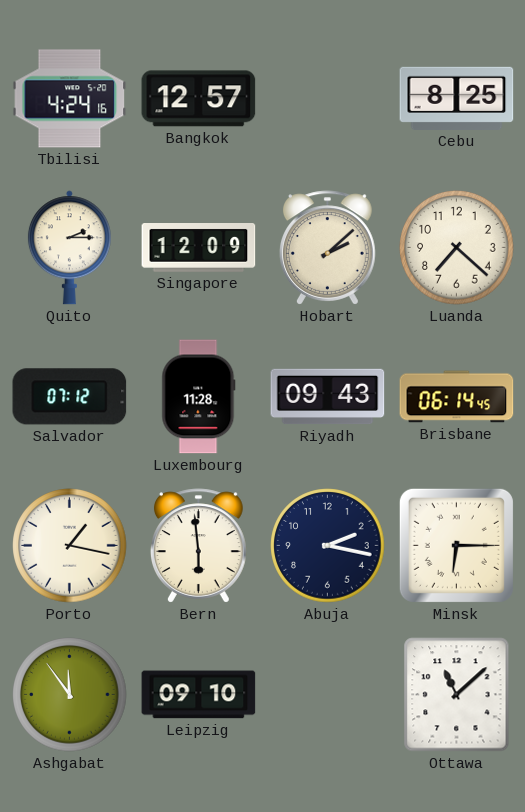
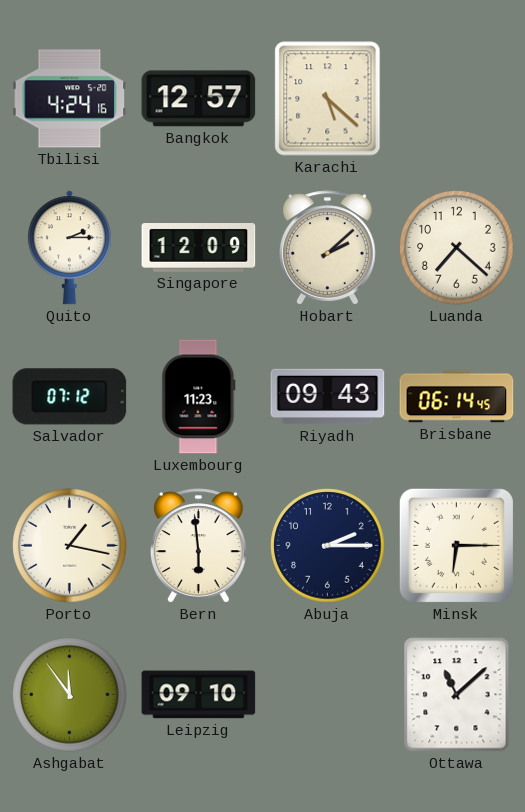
Karachi: none -> 5:22
Cebu: 8:25 -> none
Luxembourg: 11:28 -> 11:23
Abuja: 2:17 -> 2:15
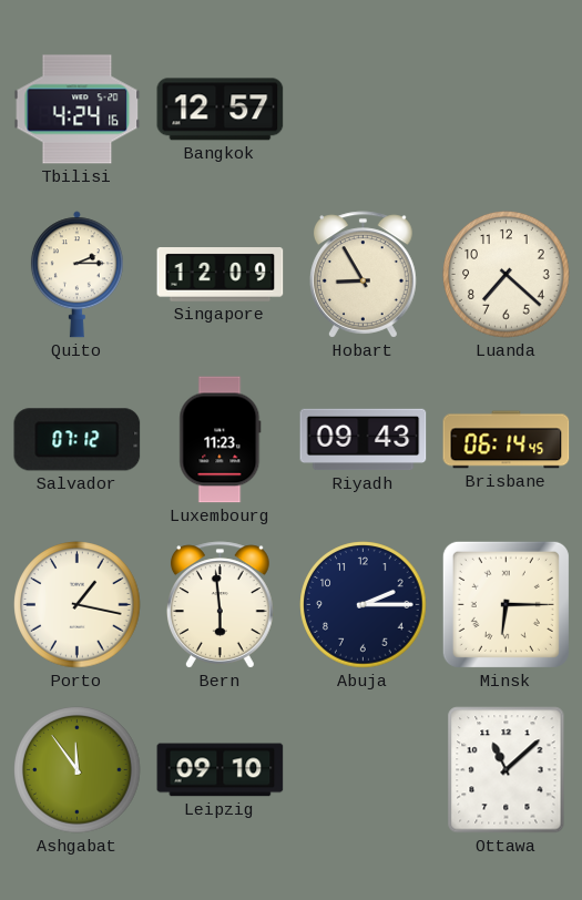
Karachi: 5:22 -> none
Hobart: 2:08 -> 8:55
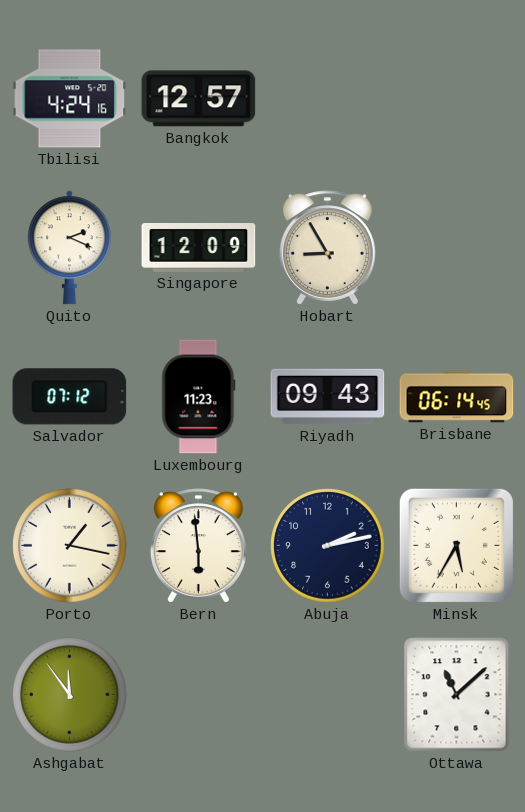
Quito: 2:15 -> 2:19
Luanda: 7:22 -> none
Abuja: 2:15 -> 2:13
Minsk: 6:15 -> 5:35
Leipzig: 09:10 -> none
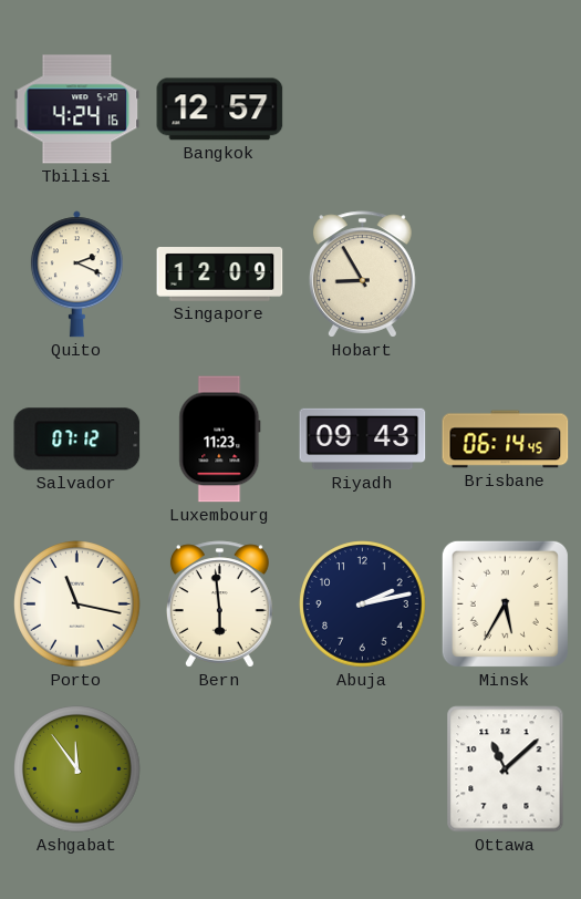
Porto: 1:17 -> 11:17
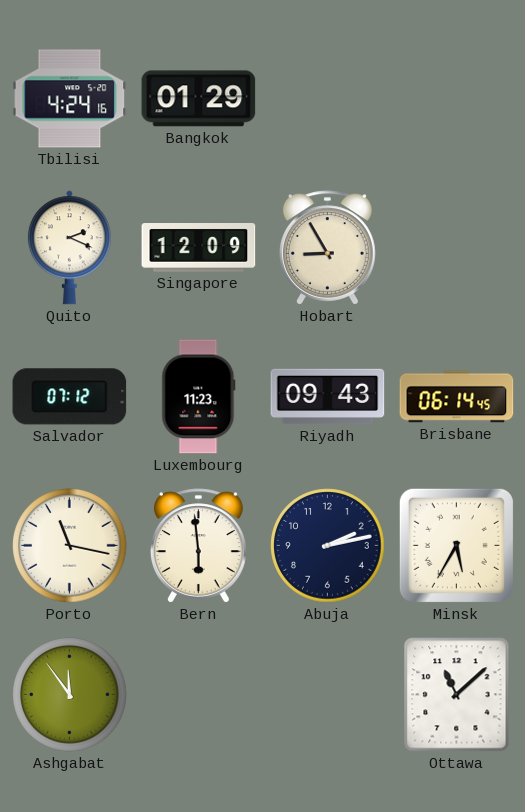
Bangkok: 12:57 -> 01:29
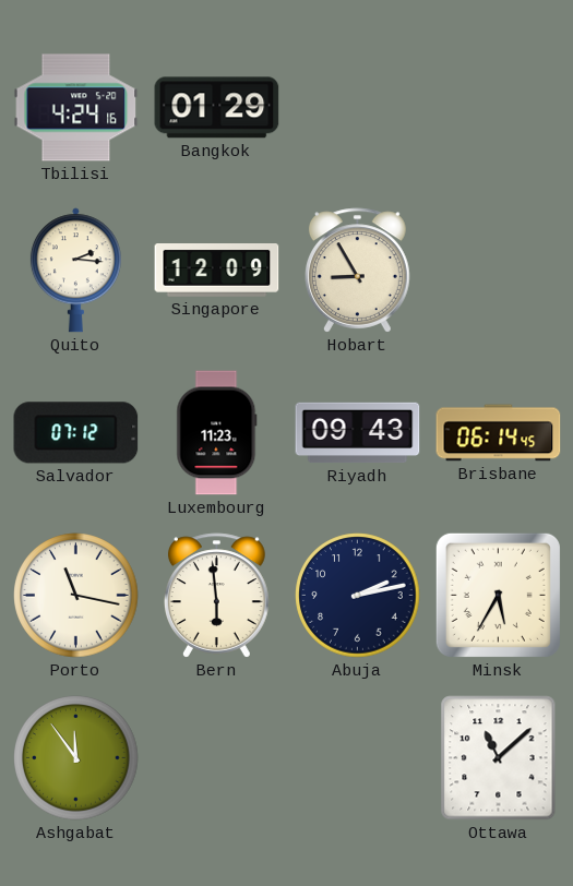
Quito: 2:19 -> 2:16
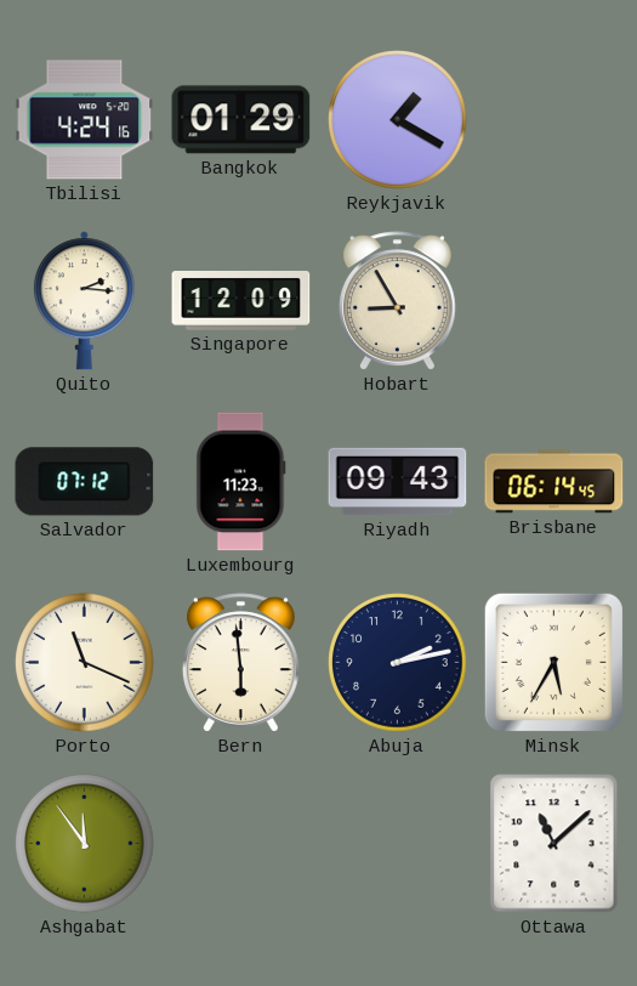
Reykjavik: none -> 1:20
Porto: 11:17 -> 11:19
